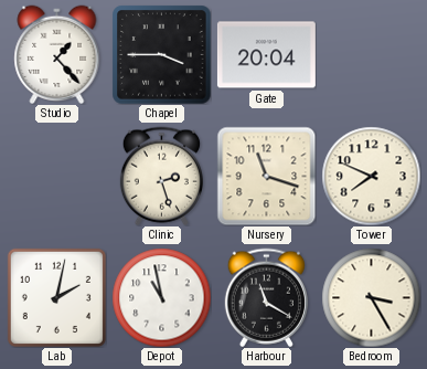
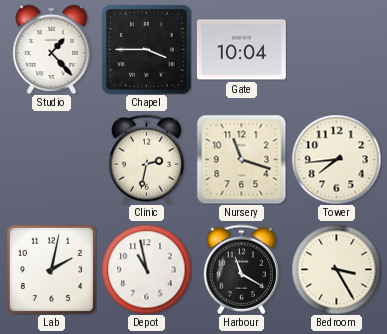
Gate: 20:04 -> 10:04
Clinic: 2:27 -> 2:32
Tower: 7:49 -> 7:44
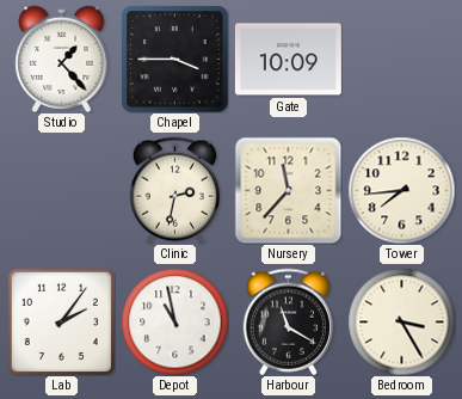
Gate: 10:04 -> 10:09
Nursery: 11:18 -> 11:37
Lab: 2:02 -> 2:06
